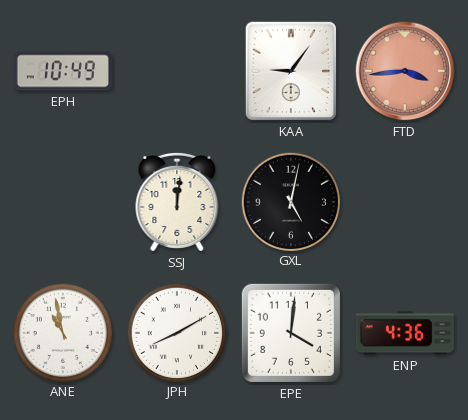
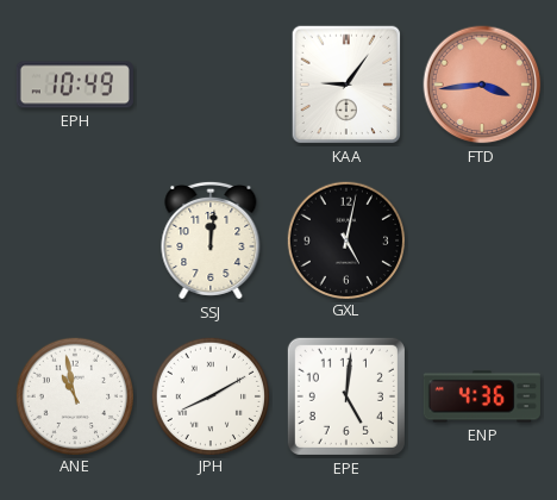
EPE: 4:01 -> 5:01
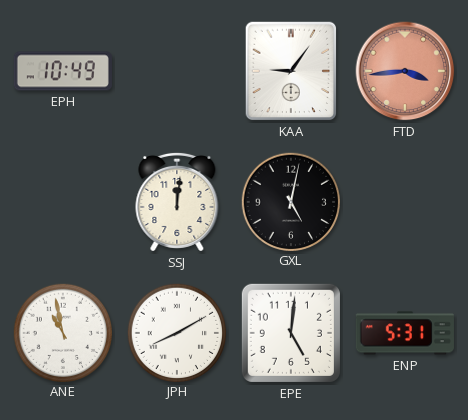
ENP: 4:36 -> 5:31
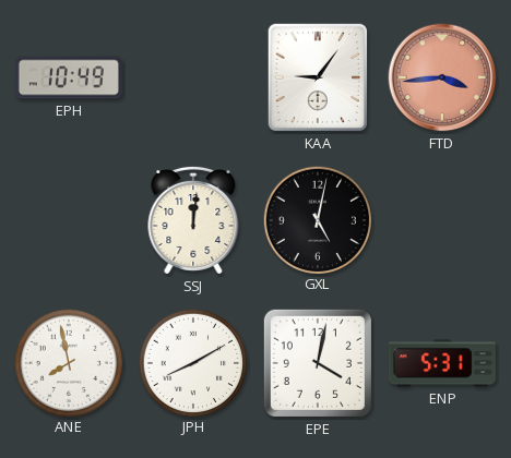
ANE: 10:58 -> 7:58
EPE: 5:01 -> 4:02
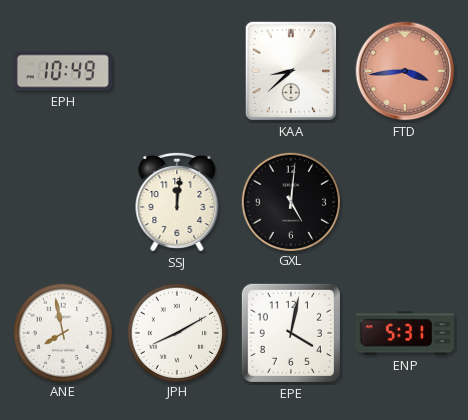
KAA: 9:06 -> 8:38
GXL: 5:02 -> 5:01
